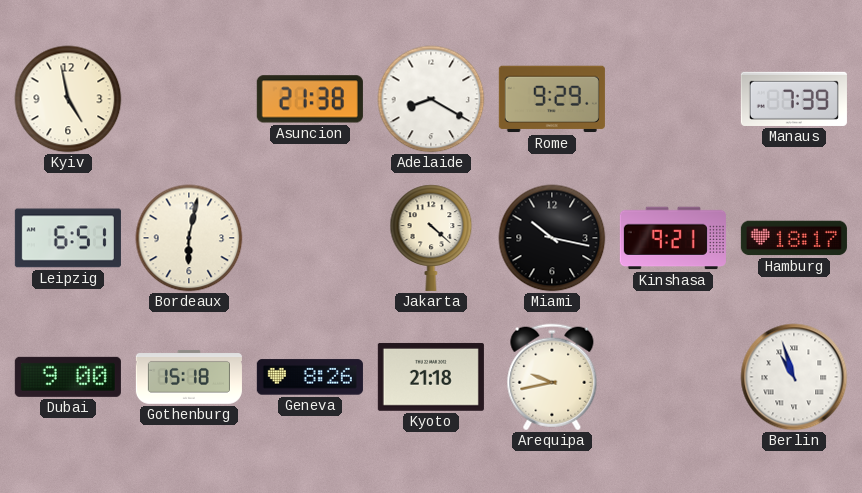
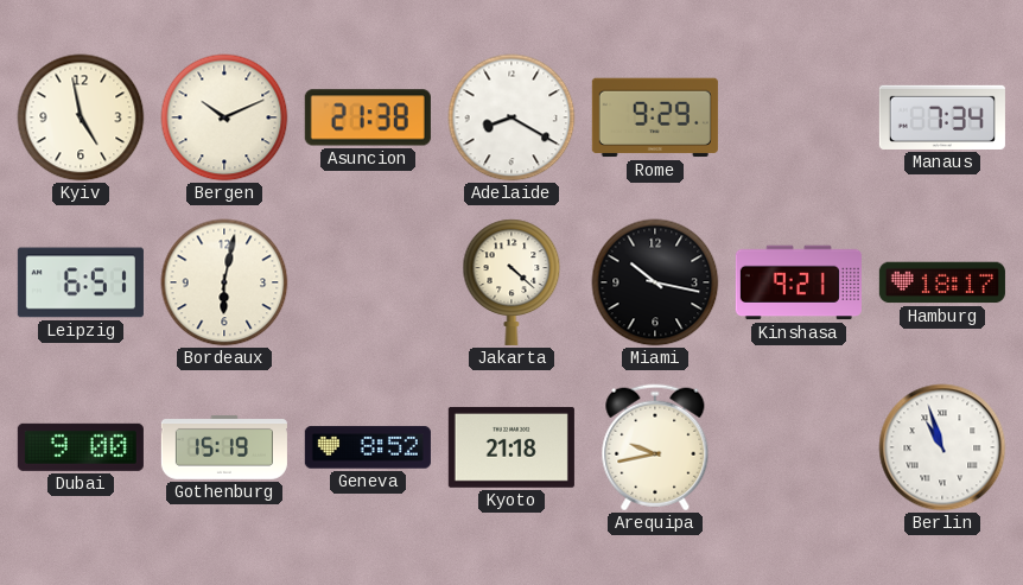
Bergen: none -> 10:11
Manaus: 7:39 -> 7:34
Gothenburg: 15:18 -> 15:19
Geneva: 8:26 -> 8:52
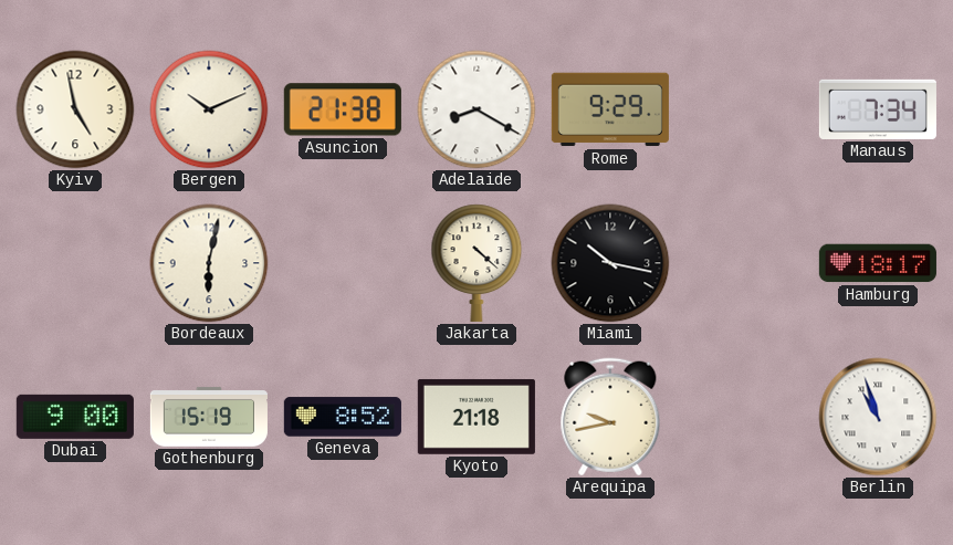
Leipzig: 6:51 -> none
Kinshasa: 9:21 -> none
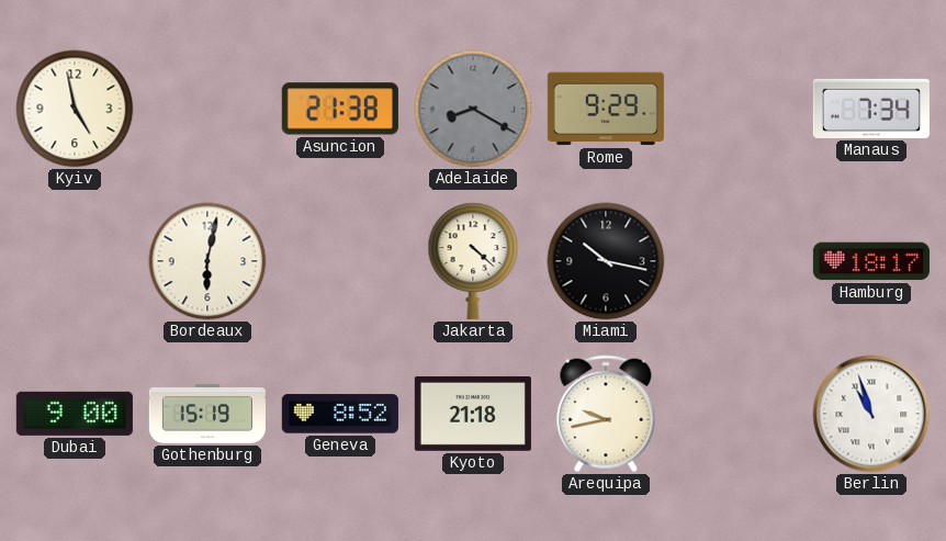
Bergen: 10:11 -> none
Adelaide dial: white -> grey
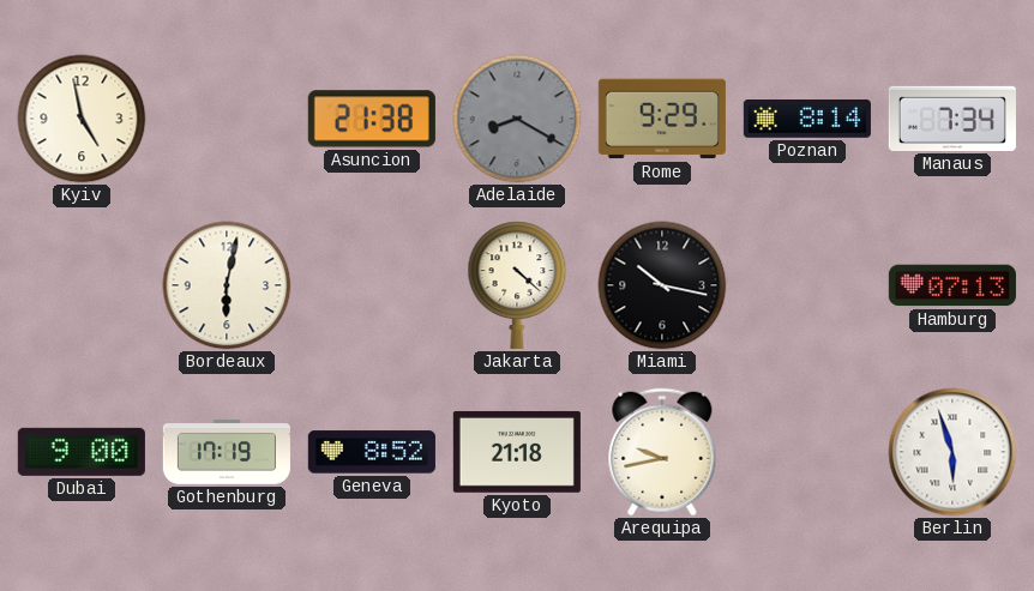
Poznan: none -> 8:14
Hamburg: 18:17 -> 07:13
Gothenburg: 15:19 -> 17:19
Berlin: 10:57 -> 5:57
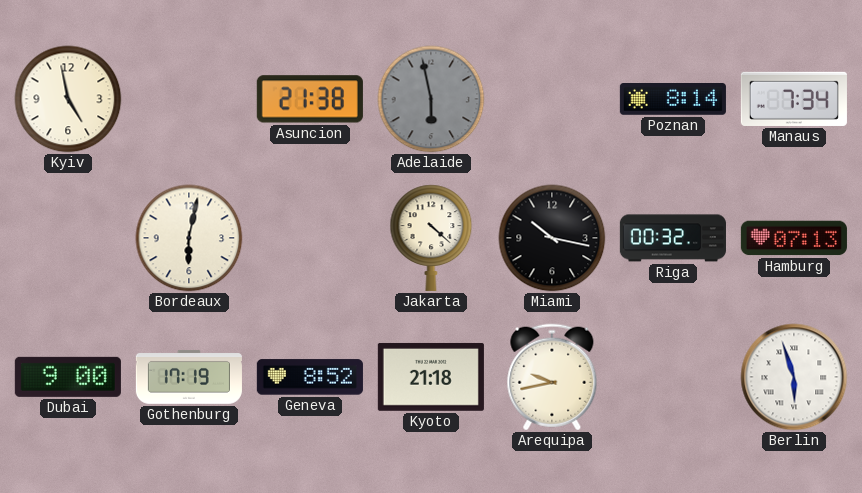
Adelaide: 8:20 -> 5:58
Rome: 9:29 -> none
Riga: none -> 00:32
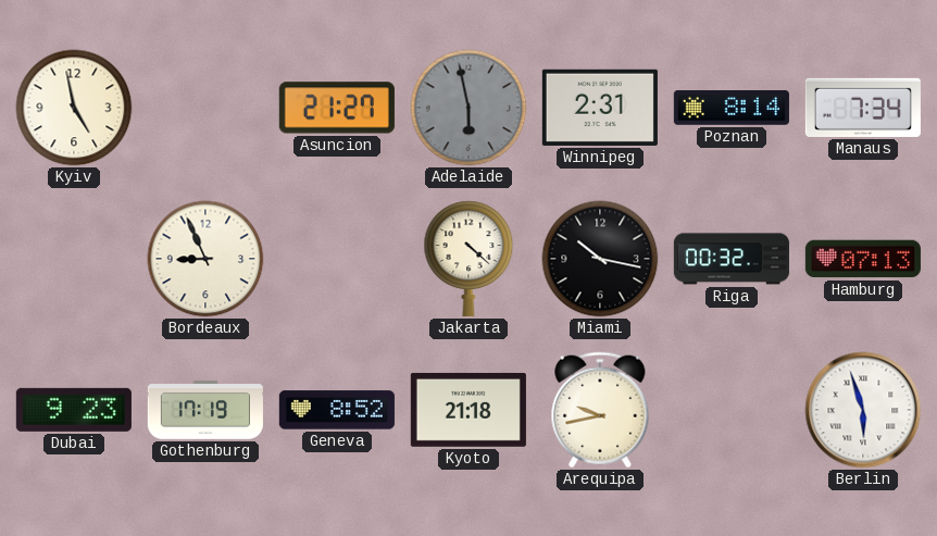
Asuncion: 21:38 -> 21:27
Winnipeg: none -> 2:31
Bordeaux: 6:02 -> 8:56
Dubai: 9:00 -> 9:23
